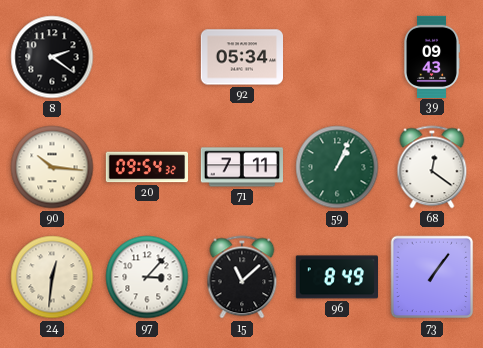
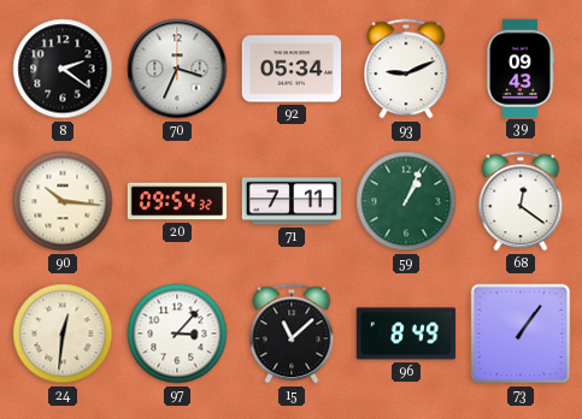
70: none -> 3:34
93: none -> 9:11
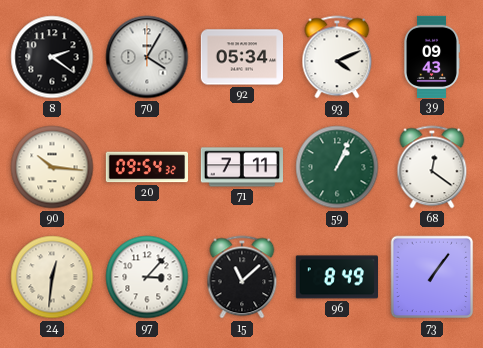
70: 3:34 -> 4:05
93: 9:11 -> 4:11
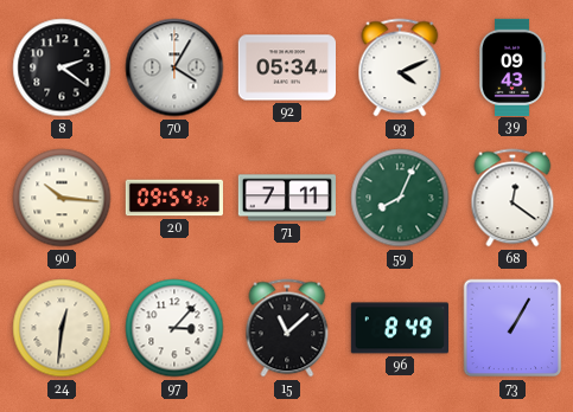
59: 1:04 -> 8:04
73: 1:06 -> 1:05
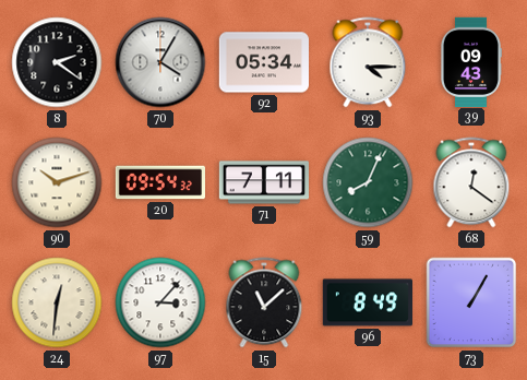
93: 4:11 -> 4:15
90: 10:16 -> 10:12
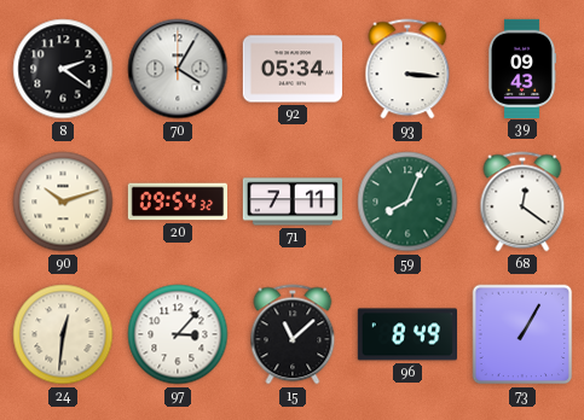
93: 4:15 -> 3:16
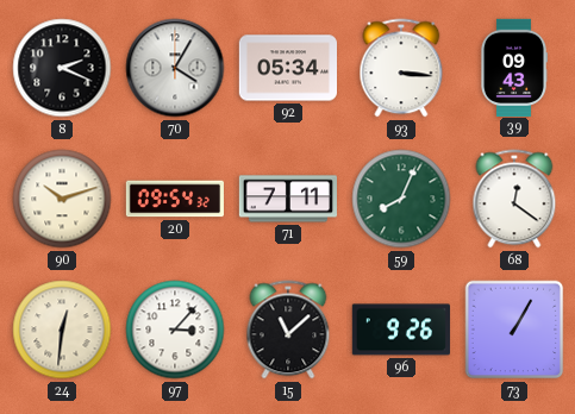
8: 2:21 -> 2:19
96: 8:49 -> 9:26
